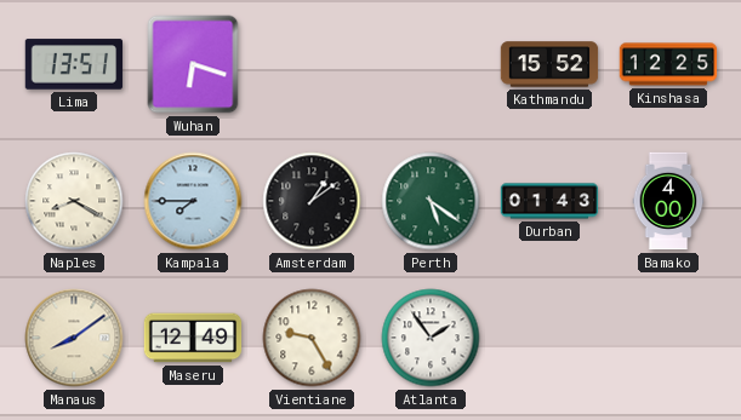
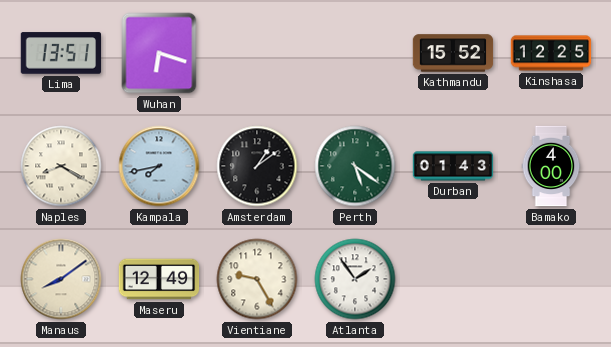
Kampala: 7:45 -> 7:43
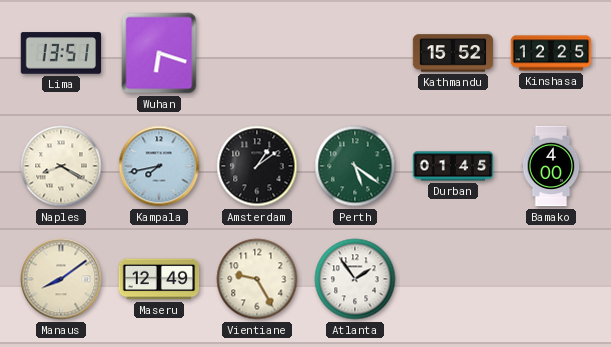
Durban: 01:43 -> 01:45
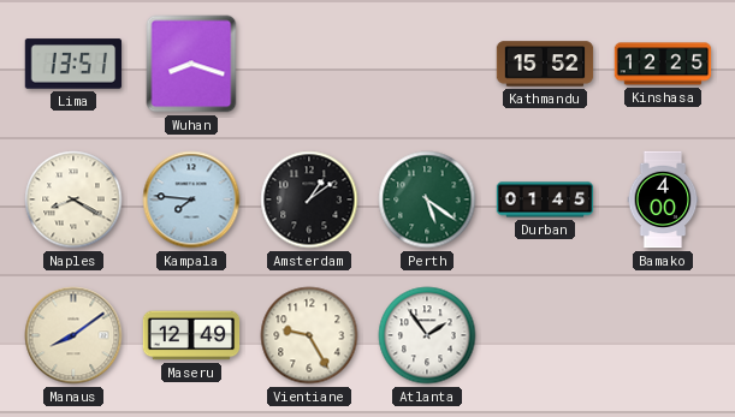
Wuhan: 6:18 -> 8:18
Kampala: 7:43 -> 7:46
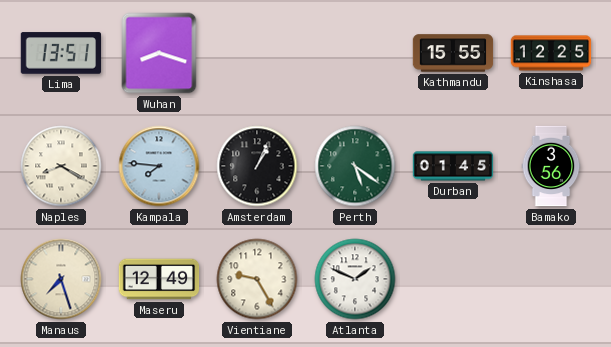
Kathmandu: 15:52 -> 15:55
Amsterdam: 1:09 -> 1:04
Bamako: 4:00 -> 3:56
Manaus: 8:09 -> 7:27
Atlanta: 1:54 -> 1:49
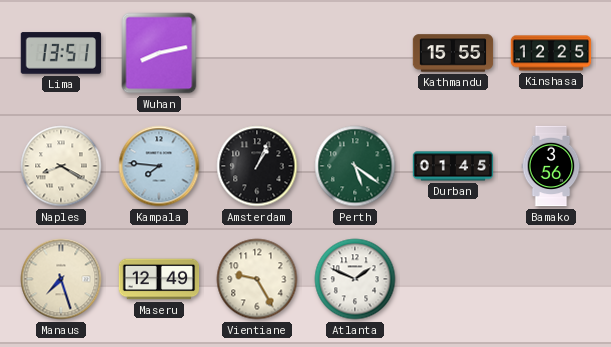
Wuhan: 8:18 -> 8:13
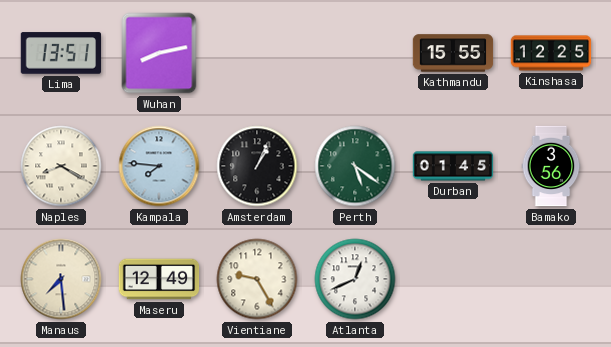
Manaus: 7:27 -> 7:29
Atlanta: 1:49 -> 12:41
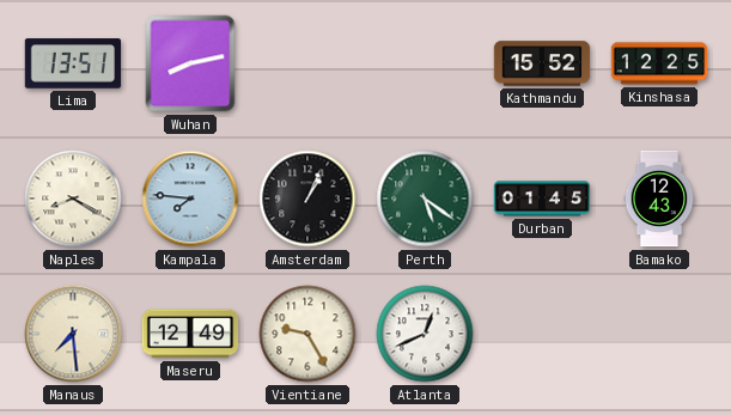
Kathmandu: 15:55 -> 15:52
Bamako: 3:56 -> 12:43
